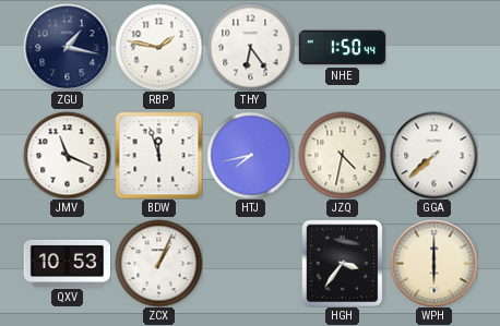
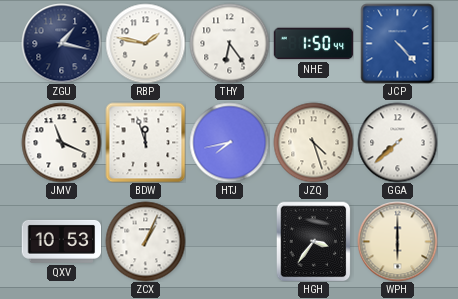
JCP: none -> 4:23
JZQ: 4:32 -> 4:27
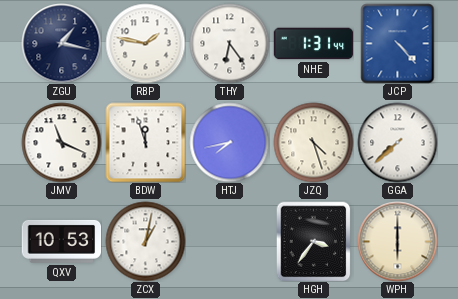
NHE: 1:50 -> 1:31
ZCX: 1:04 -> 1:02
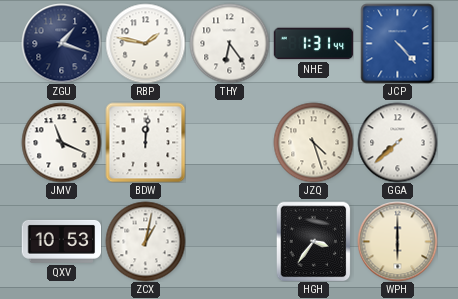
ZGU: 1:17 -> 1:18
BDW: 11:57 -> 12:01
HTJ: 7:43 -> none
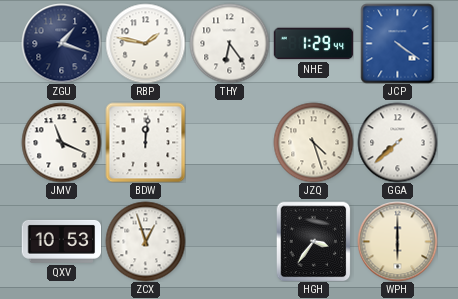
NHE: 1:31 -> 1:29
JCP: 4:23 -> 4:21
ZCX: 1:02 -> 12:57
